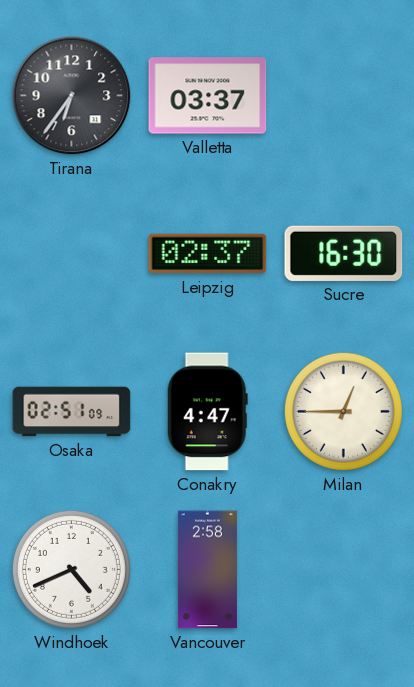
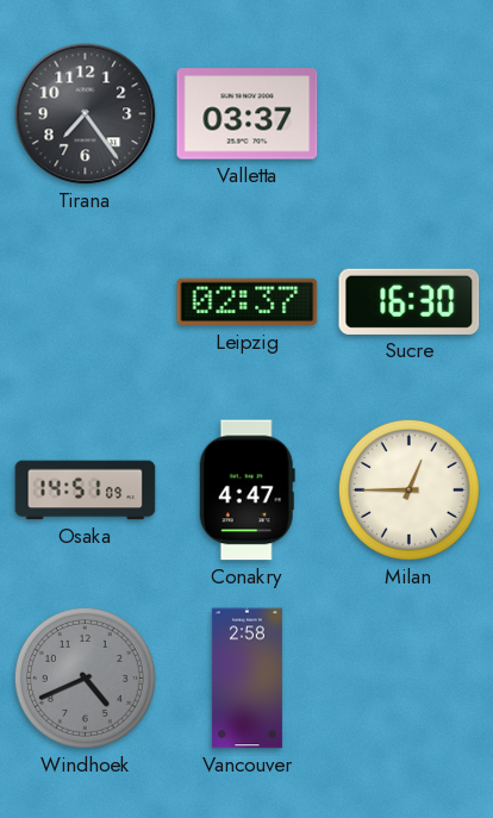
Tirana: 6:36 -> 7:24
Osaka: 02:51 -> 14:51
Windhoek dial: white -> grey
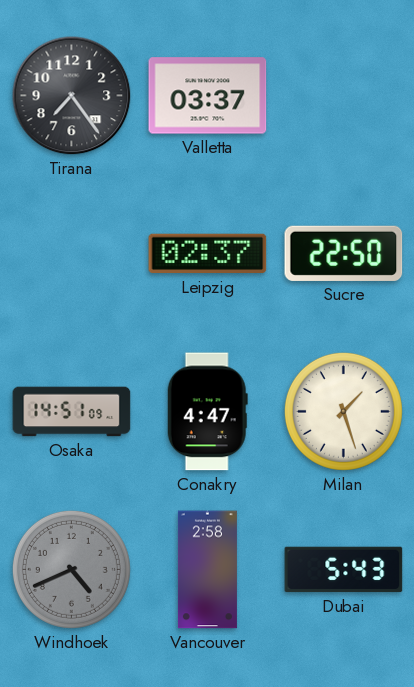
Sucre: 16:30 -> 22:50
Milan: 12:45 -> 1:27
Dubai: none -> 5:43
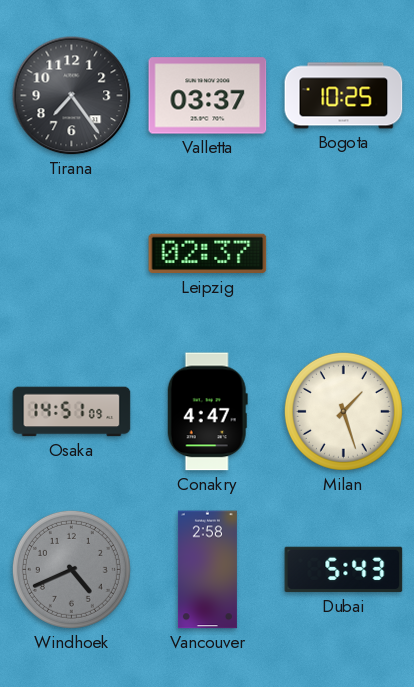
Bogota: none -> 10:25
Sucre: 22:50 -> none
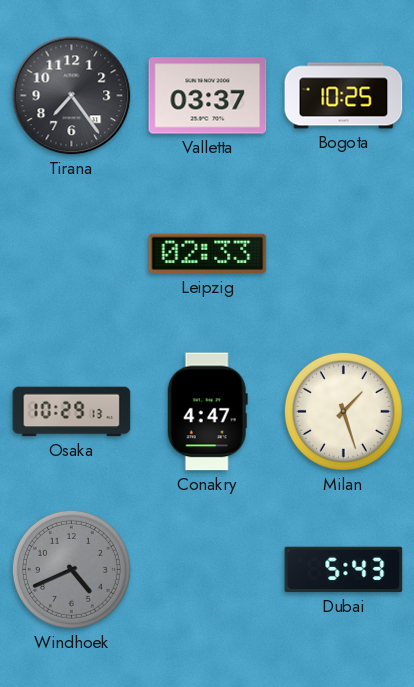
Leipzig: 02:37 -> 02:33
Osaka: 14:51 -> 10:29
Vancouver: 2:58 -> none
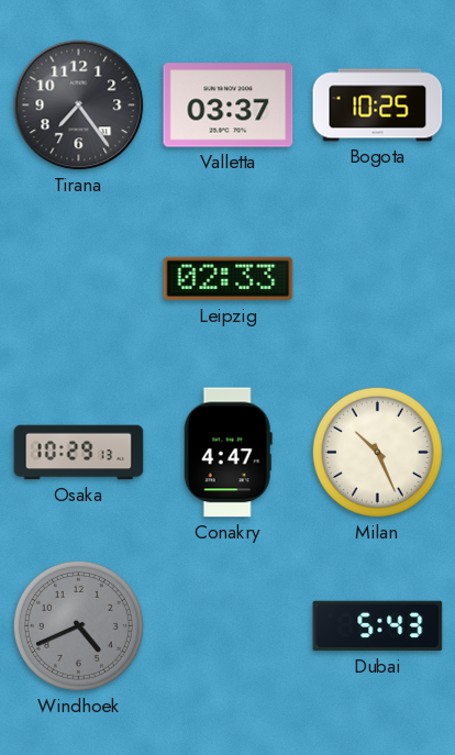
Milan: 1:27 -> 10:26
